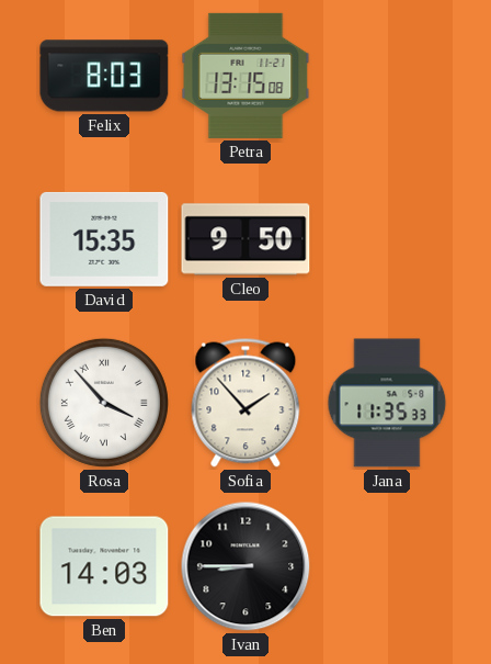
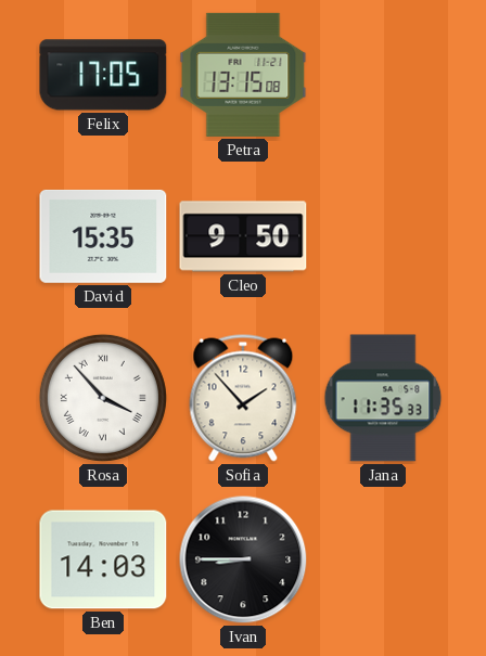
Felix: 8:03 -> 17:05
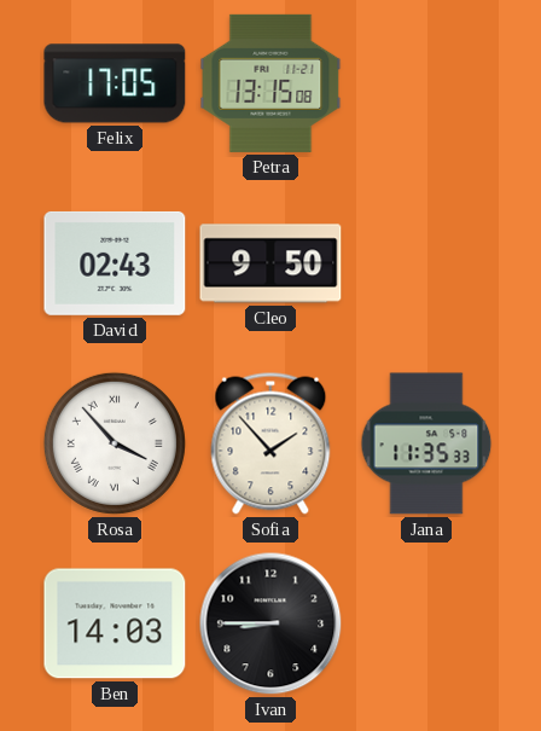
David: 15:35 -> 02:43
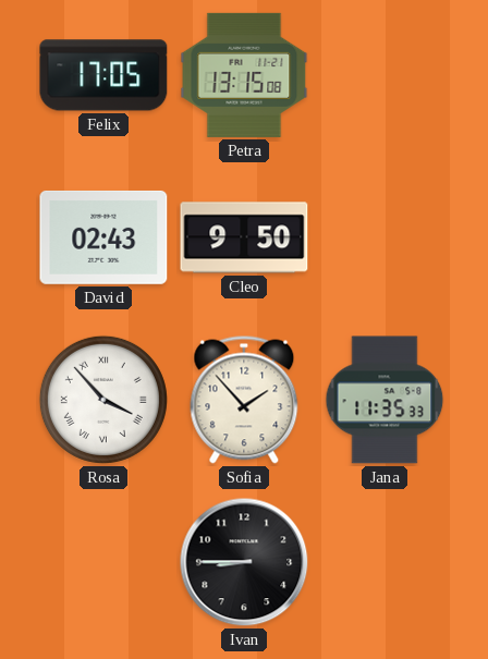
Ben: 14:03 -> none
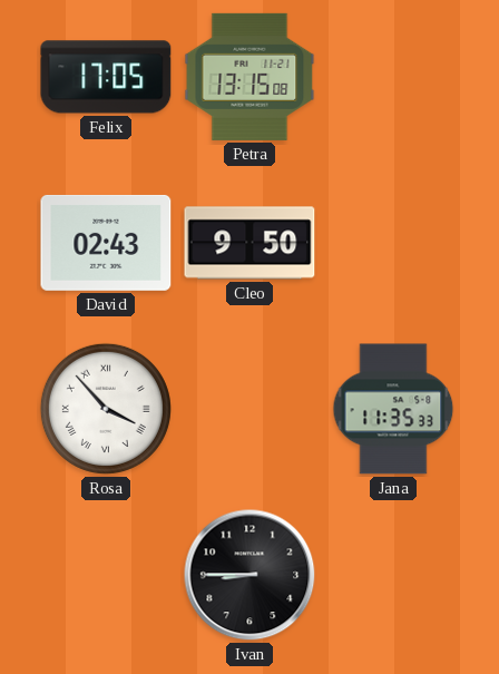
Sofia: 1:53 -> none
